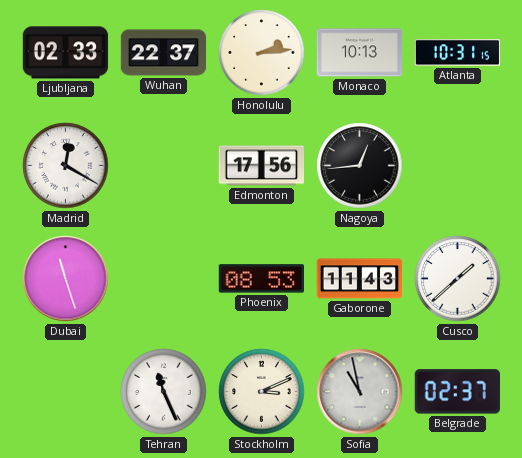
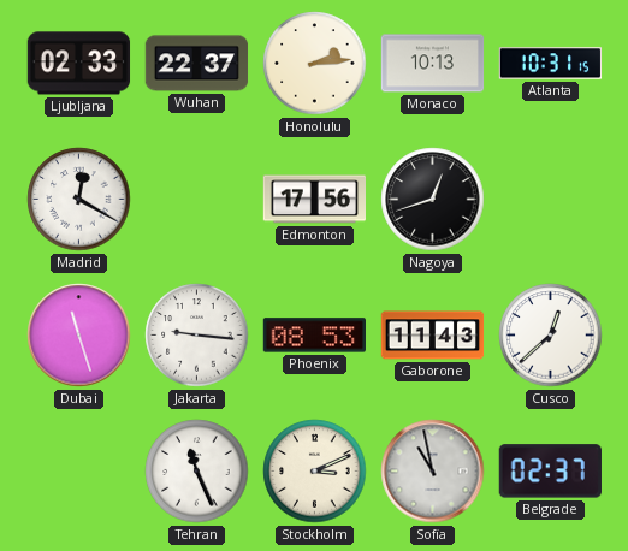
Nagoya: 12:44 -> 12:42
Jakarta: none -> 9:16
Cusco: 1:38 -> 12:38
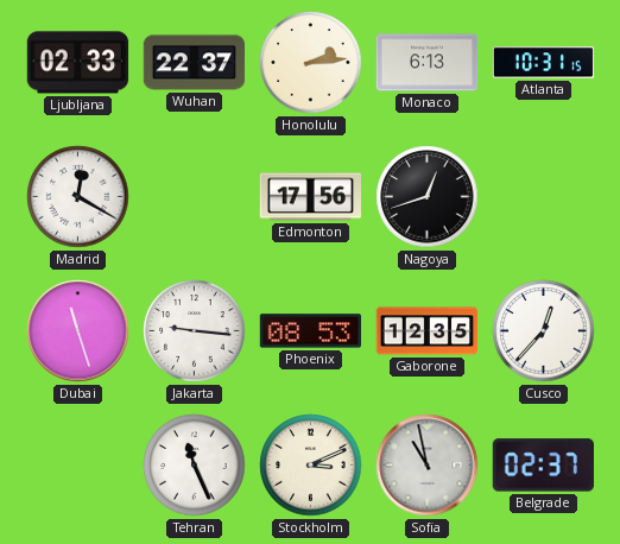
Monaco: 10:13 -> 6:13
Gaborone: 11:43 -> 12:35
Cusco: 12:38 -> 12:37
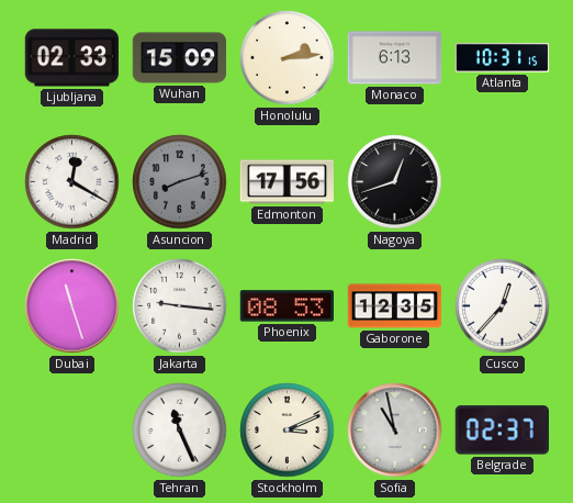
Wuhan: 22:37 -> 15:09
Asuncion: none -> 8:12
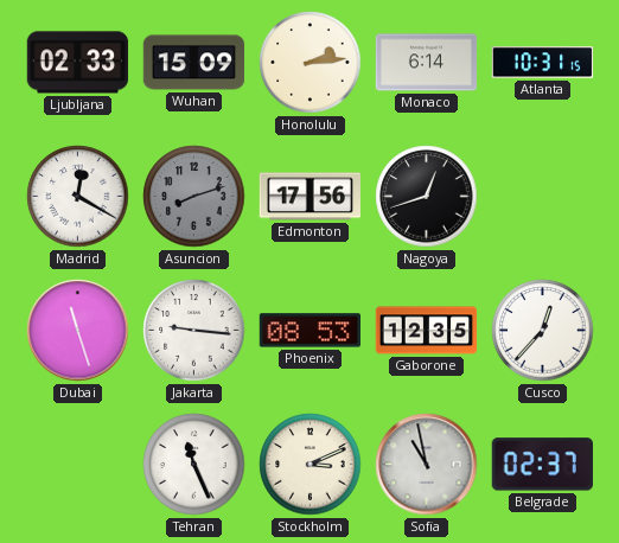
Monaco: 6:13 -> 6:14
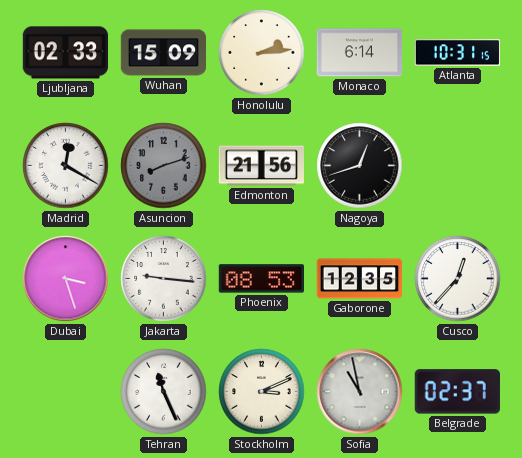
Edmonton: 17:56 -> 21:56
Dubai: 11:27 -> 3:27
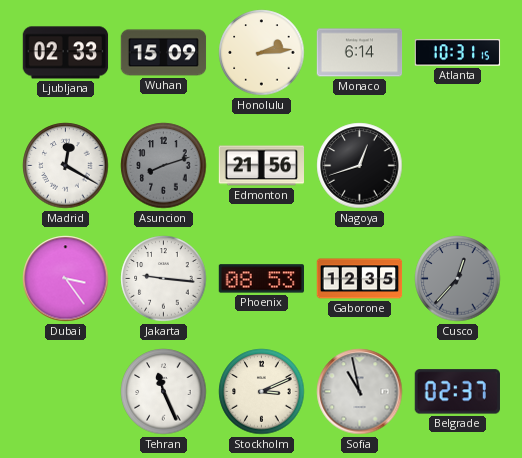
Dubai: 3:27 -> 3:24
Cusco dial: white -> grey
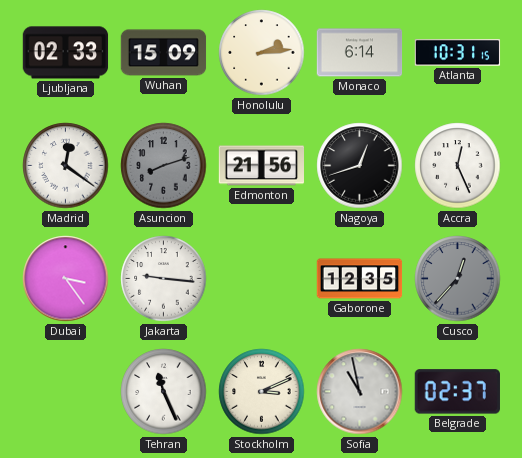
Madrid: 12:20 -> 12:21
Accra: none -> 12:26
Phoenix: 08:53 -> none
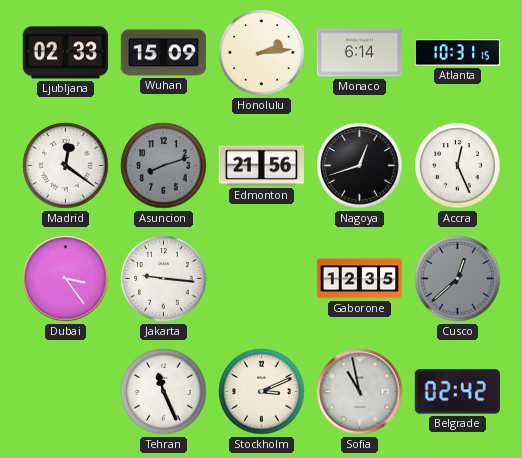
Cusco: 12:37 -> 12:38
Belgrade: 02:37 -> 02:42
